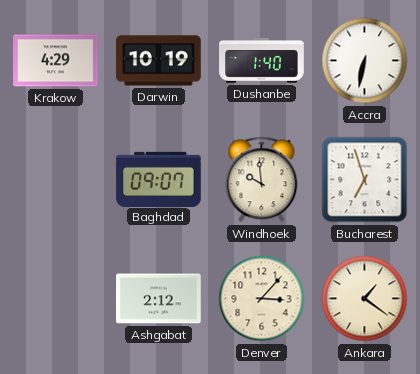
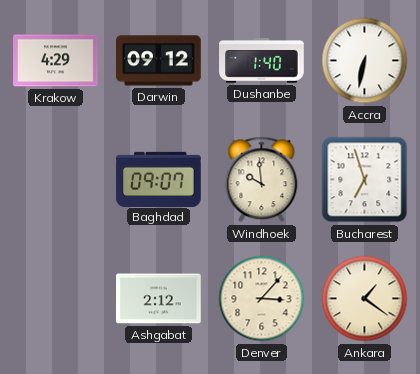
Darwin: 10:19 -> 09:12
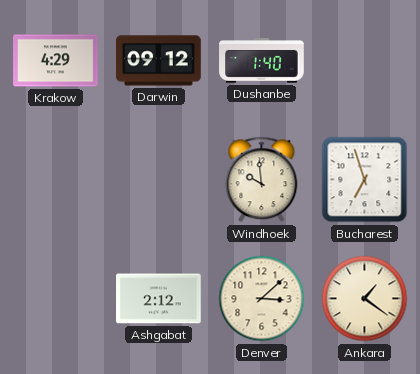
Accra: 6:32 -> none
Baghdad: 09:07 -> none
Denver: 3:07 -> 3:08
